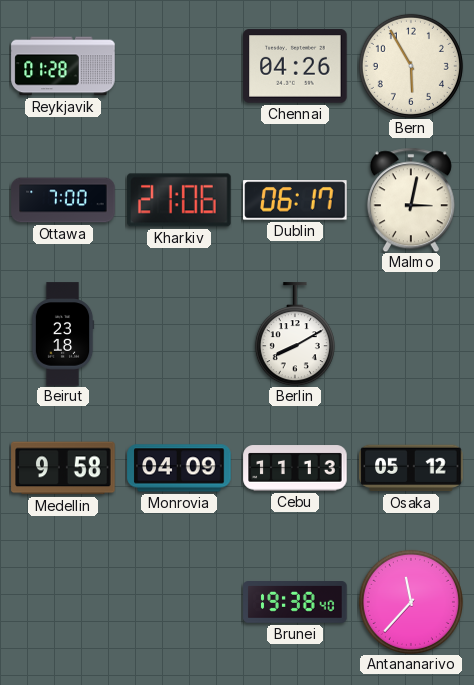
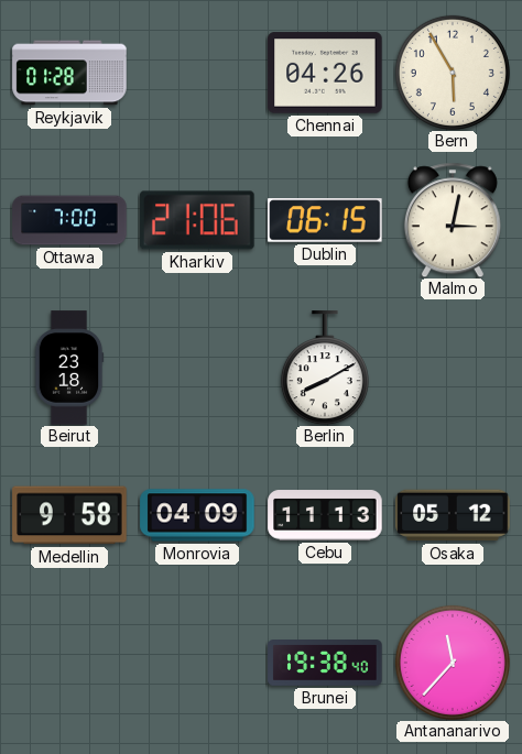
Dublin: 06:17 -> 06:15
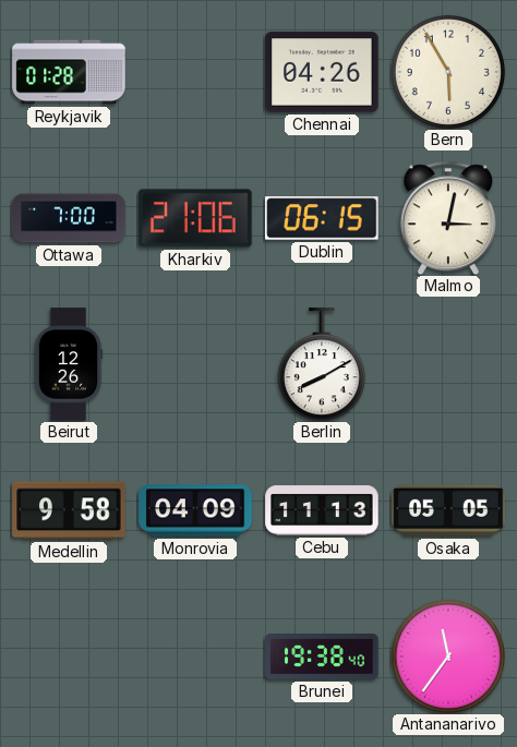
Beirut: 23:18 -> 12:26
Osaka: 05:12 -> 05:05
Antananarivo: 11:37 -> 11:36
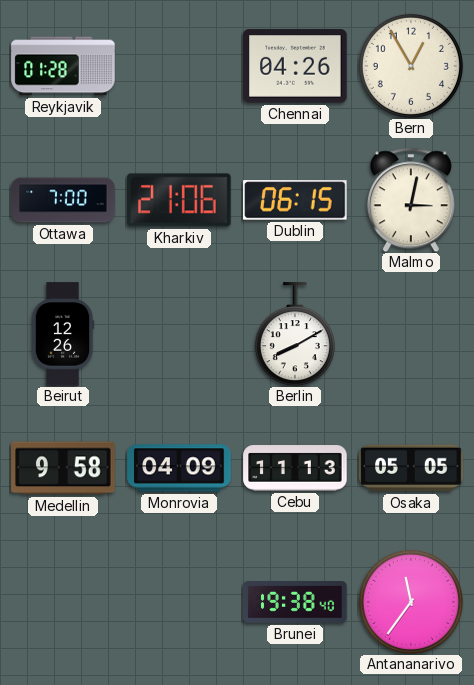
Bern: 5:55 -> 12:55
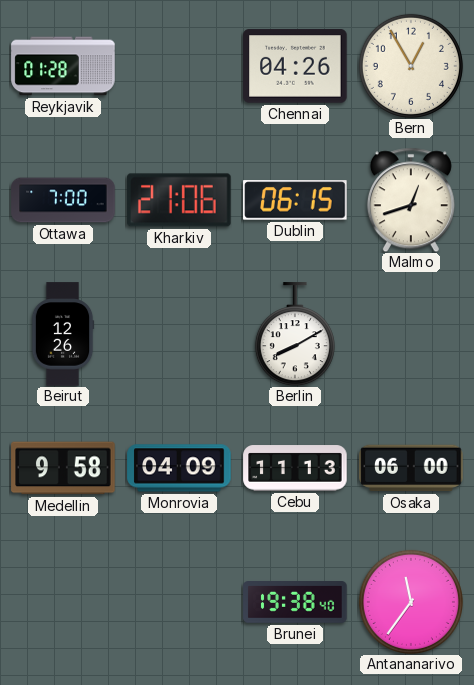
Malmo: 3:02 -> 12:42
Osaka: 05:05 -> 06:00
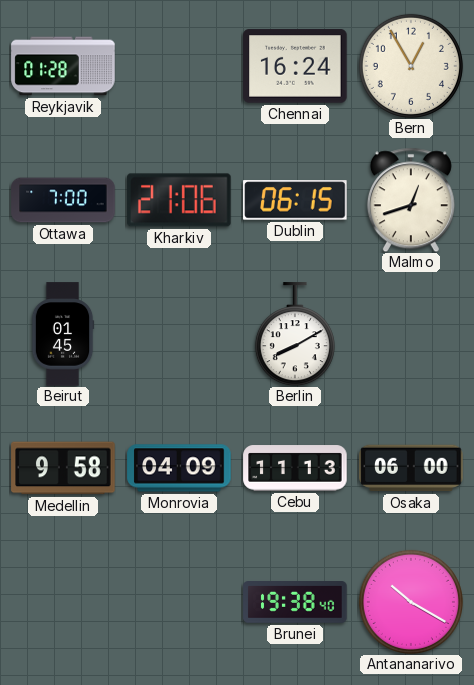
Chennai: 04:26 -> 16:24
Beirut: 12:26 -> 01:45
Antananarivo: 11:36 -> 10:20
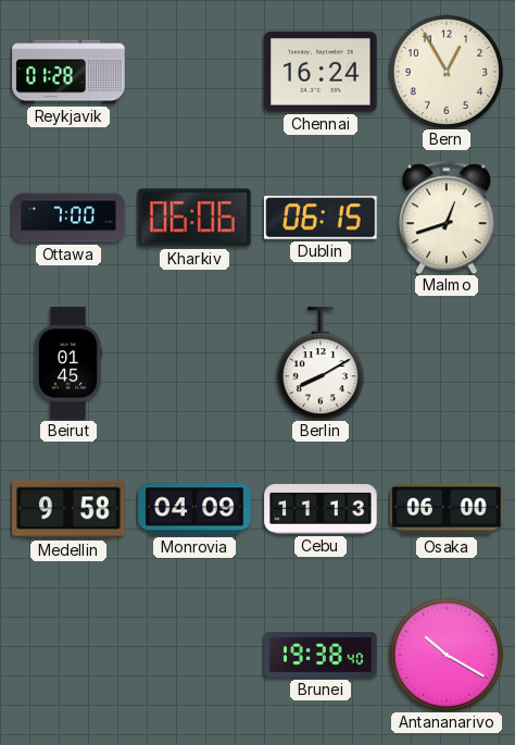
Kharkiv: 21:06 -> 06:06
